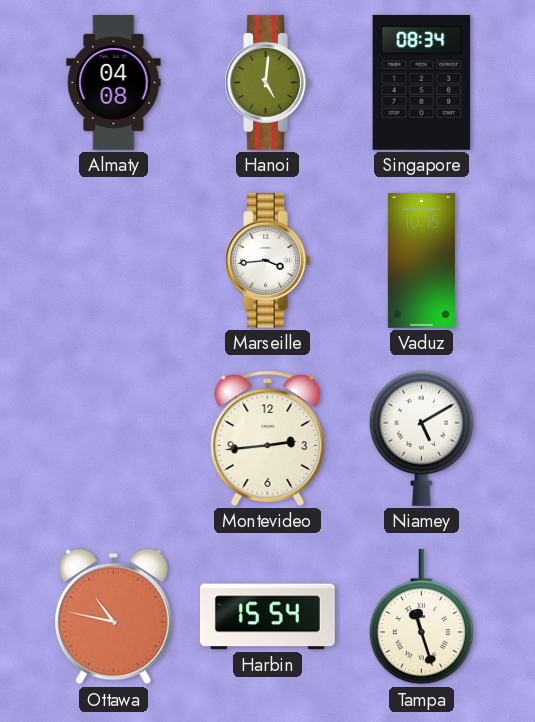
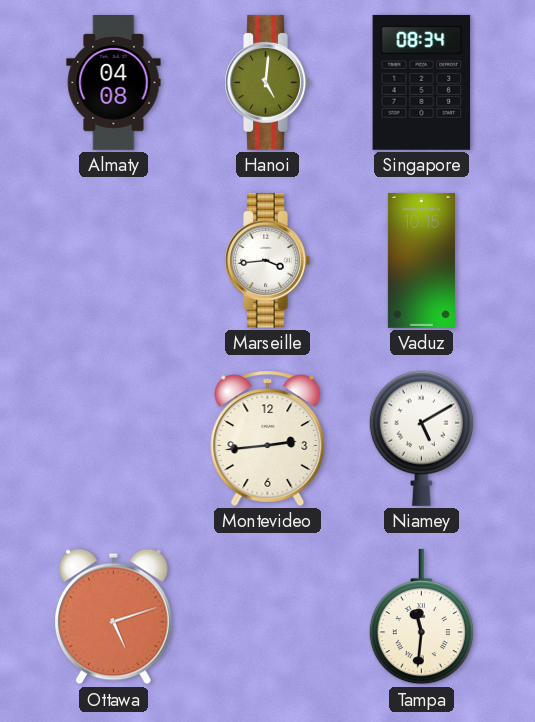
Ottawa: 10:47 -> 5:12
Harbin: 15:54 -> none
Tampa: 11:27 -> 11:31
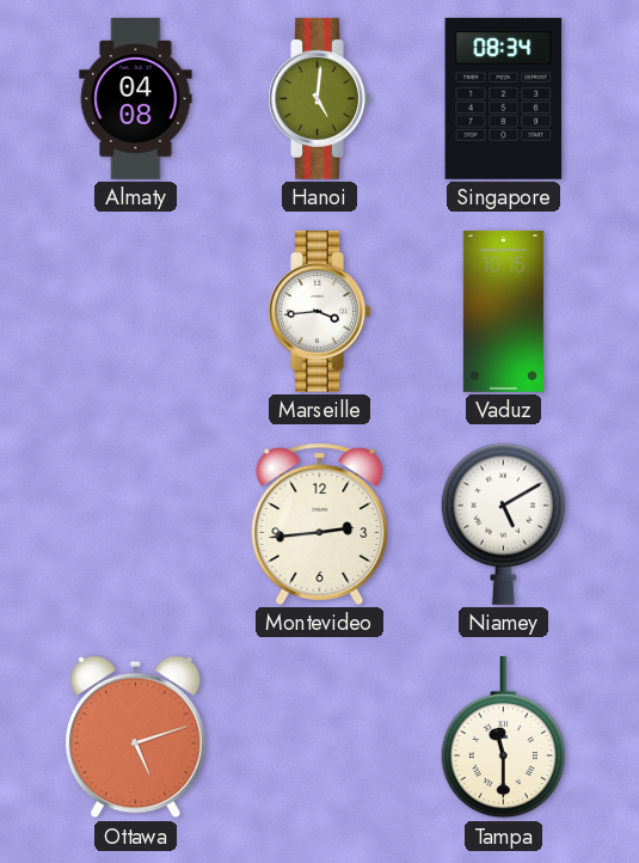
Tampa: 11:31 -> 11:30
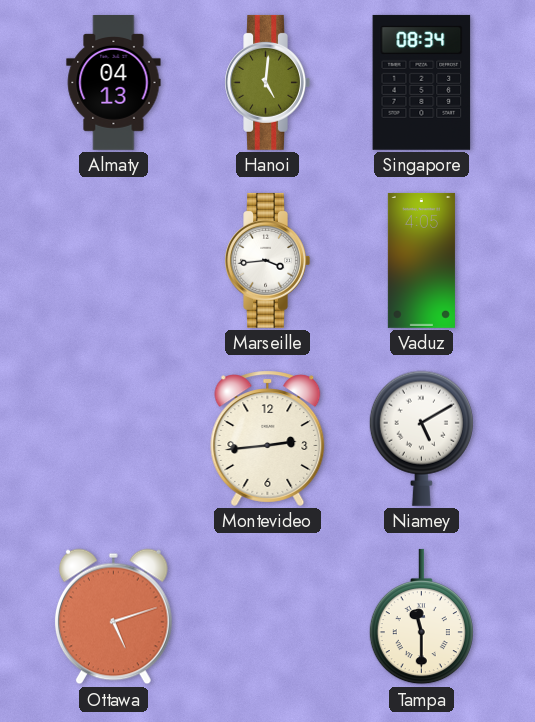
Almaty: 04:08 -> 04:13
Vaduz: 10:15 -> 4:05
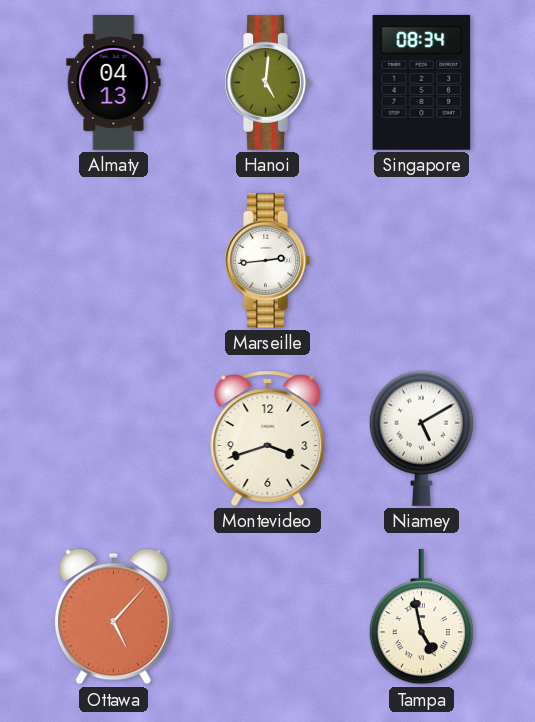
Marseille: 3:44 -> 2:44
Vaduz: 4:05 -> none
Montevideo: 2:44 -> 3:42
Ottawa: 5:12 -> 5:07
Tampa: 11:30 -> 4:58
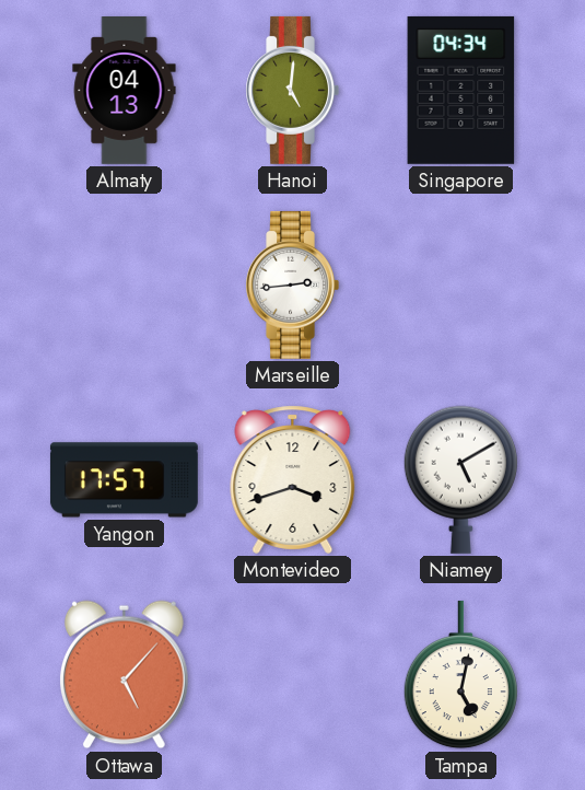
Singapore: 08:34 -> 04:34
Yangon: none -> 17:57
Tampa: 4:58 -> 5:02
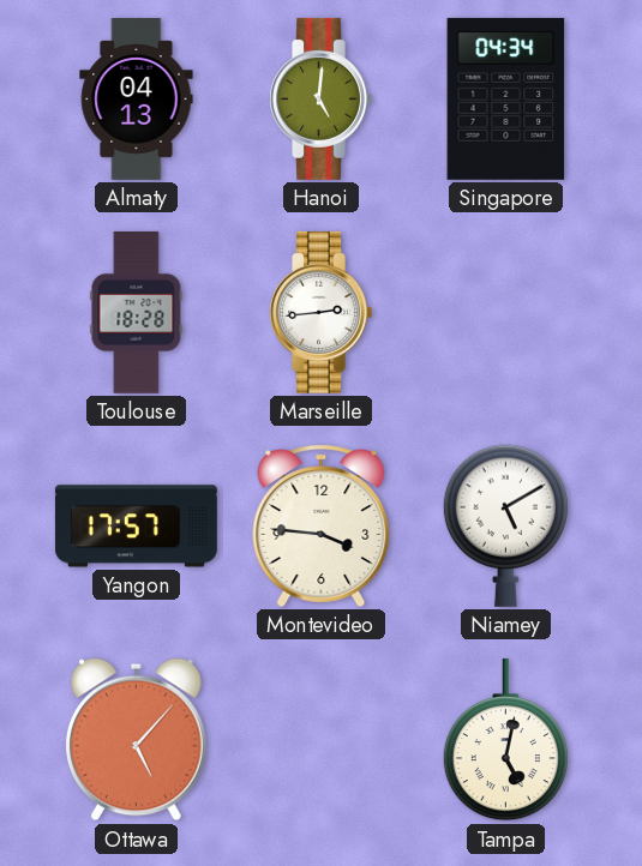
Toulouse: none -> 18:28
Montevideo: 3:42 -> 3:46
